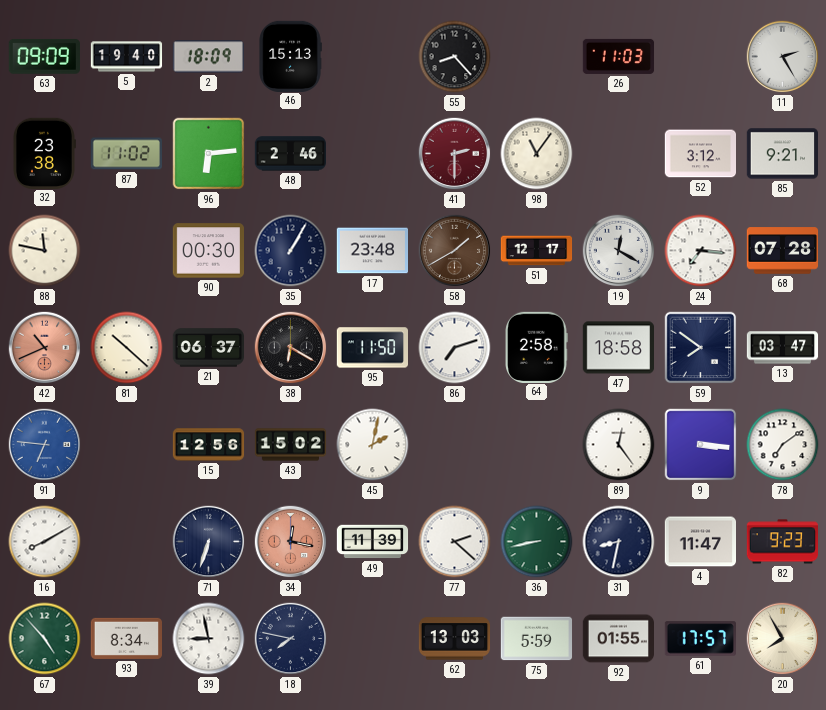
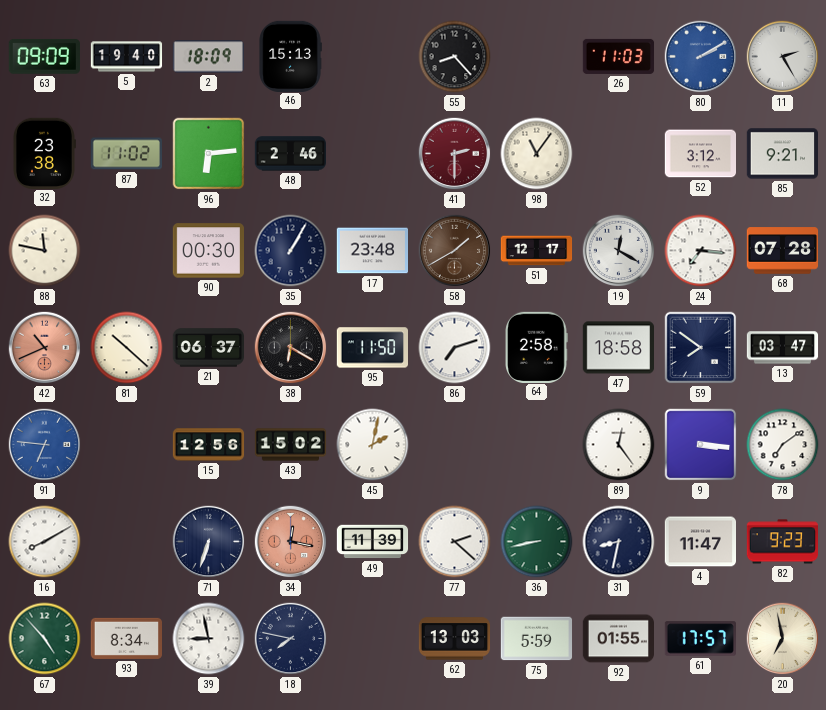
80: none -> 2:10
20: 7:55 -> 6:58
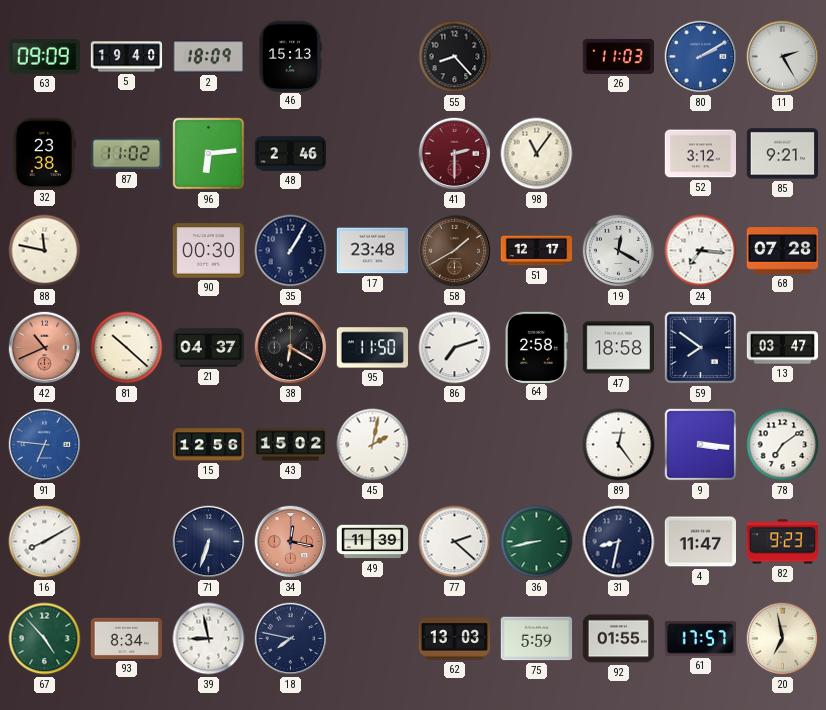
21: 06:37 -> 04:37
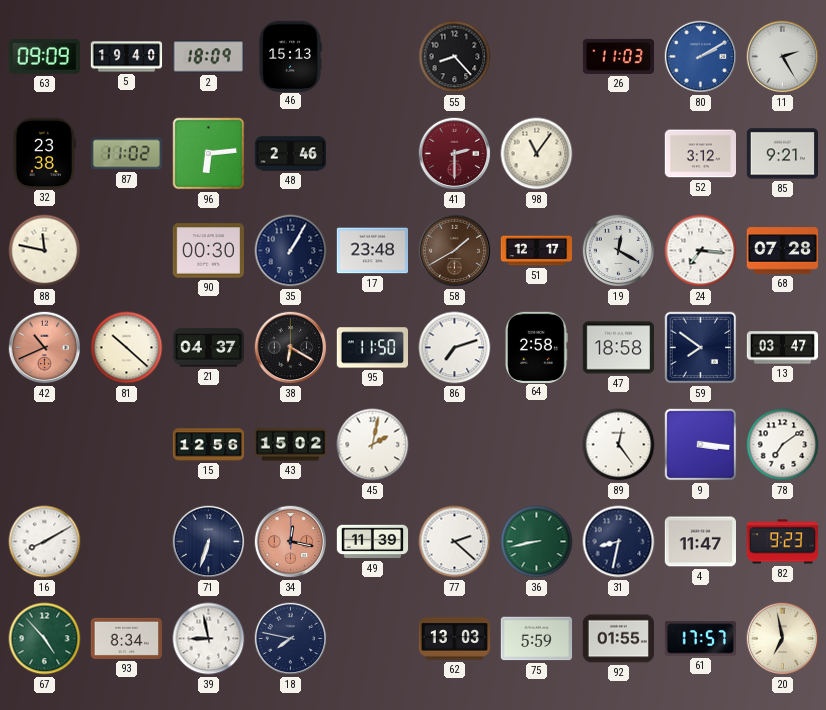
91: 6:46 -> none
